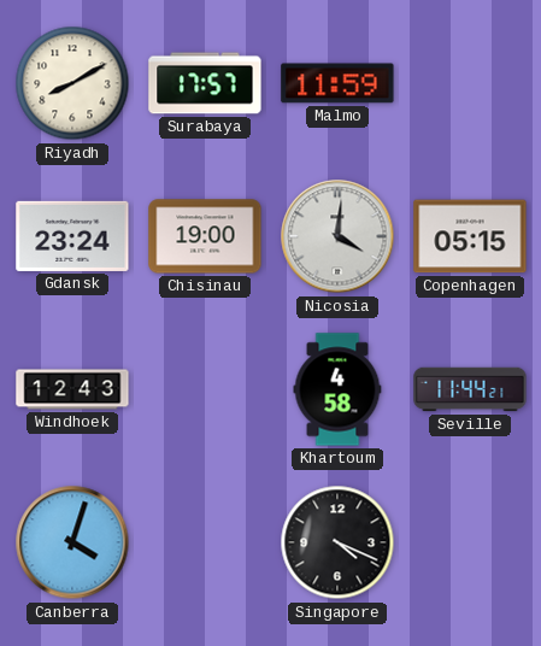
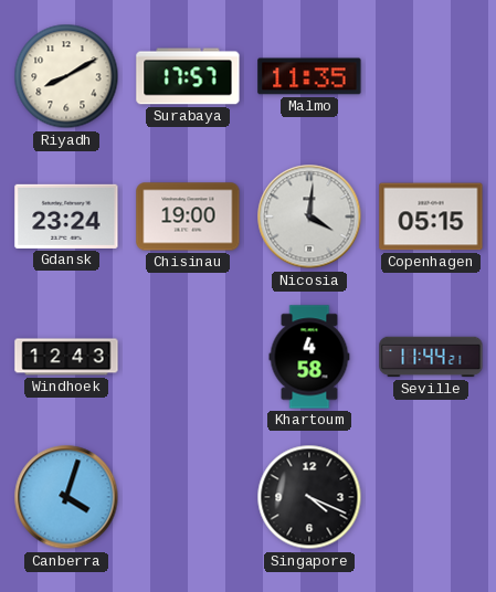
Malmo: 11:59 -> 11:35
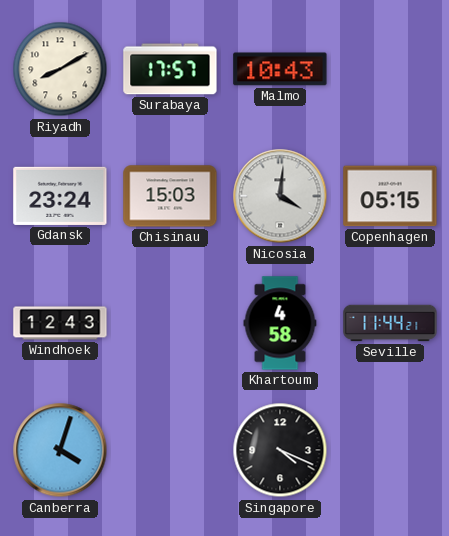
Malmo: 11:35 -> 10:43
Chisinau: 19:00 -> 15:03
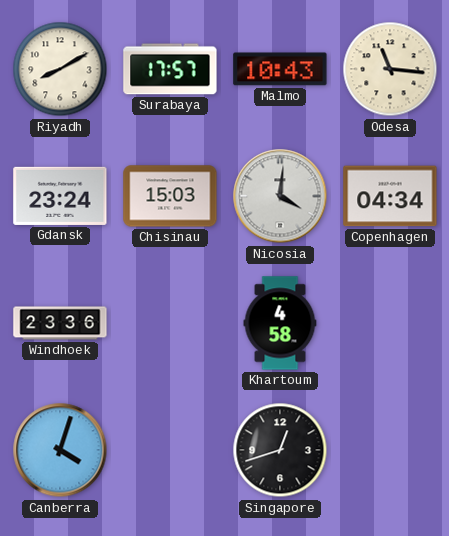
Odesa: none -> 11:16
Copenhagen: 05:15 -> 04:34
Windhoek: 12:43 -> 23:36
Seville: 11:44 -> none
Singapore: 4:19 -> 12:42
